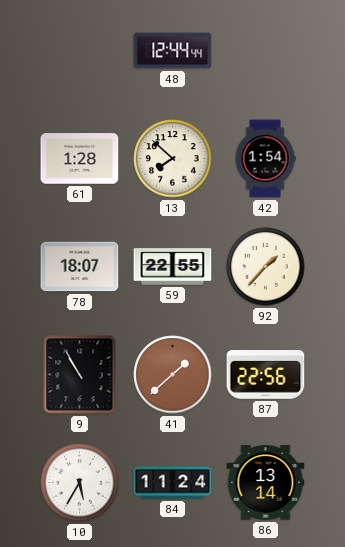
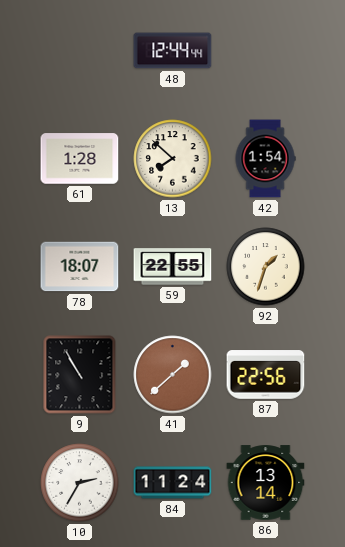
92: 1:37 -> 1:33
10: 5:35 -> 2:35
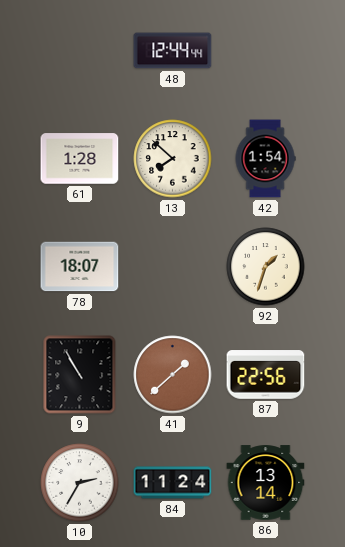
59: 22:55 -> none
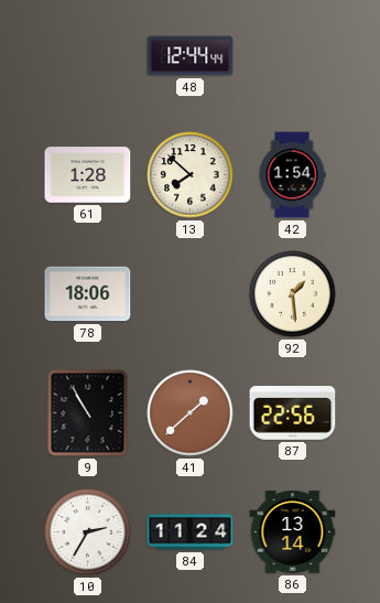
78: 18:07 -> 18:06
92: 1:33 -> 1:29
